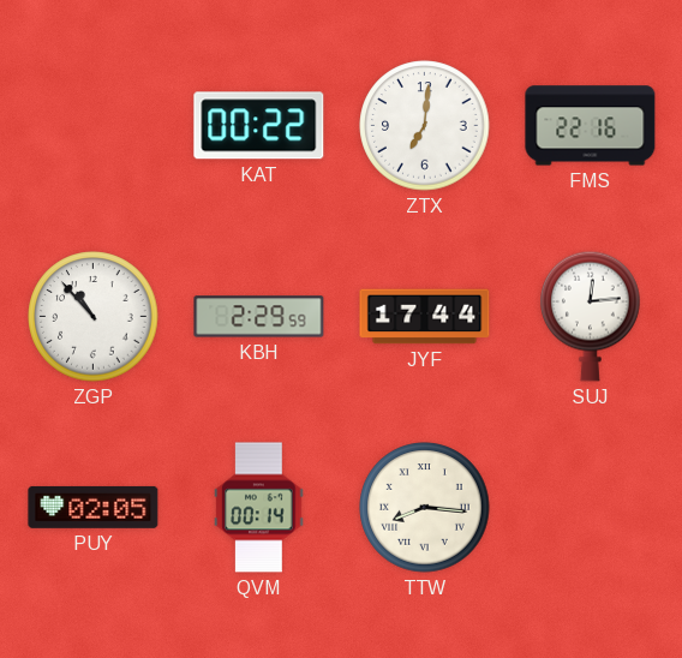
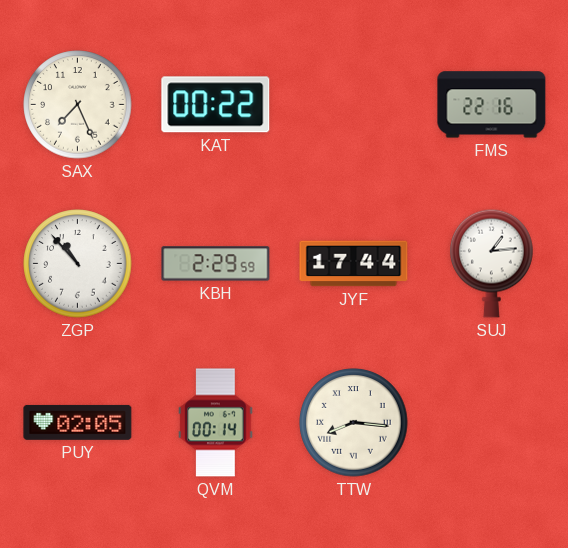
SAX: none -> 7:26
ZTX: 7:01 -> none
SUJ: 12:14 -> 1:14
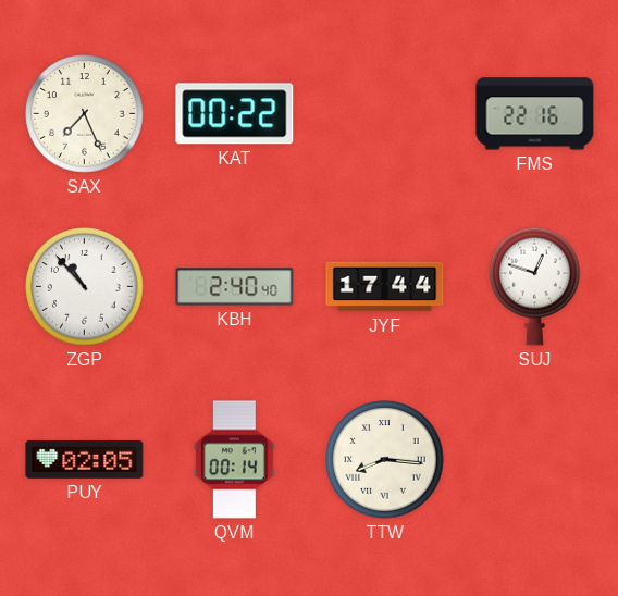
KBH: 2:29 -> 2:40
SUJ: 1:14 -> 12:48
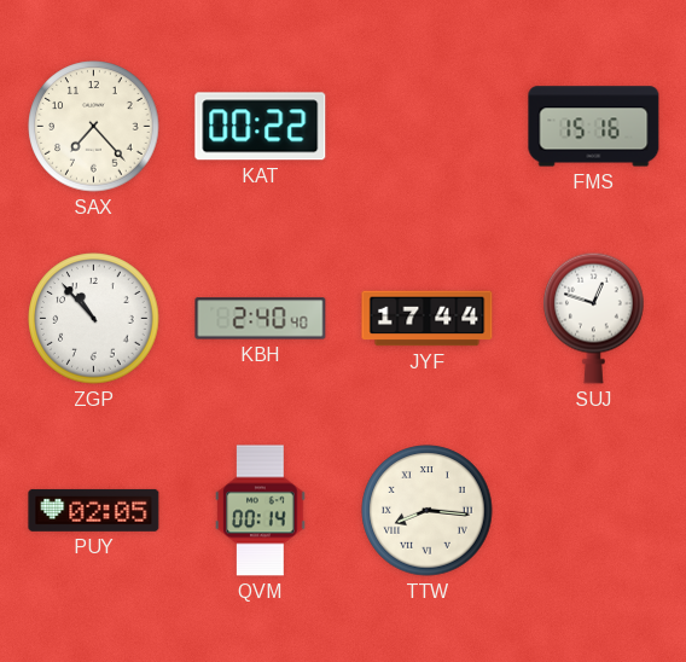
SAX: 7:26 -> 7:23
FMS: 22:16 -> 15:16
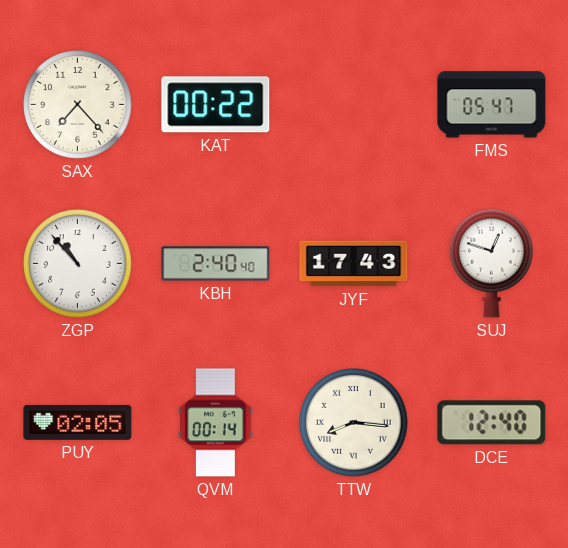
FMS: 15:16 -> 05:47
JYF: 17:44 -> 17:43
DCE: none -> 12:40
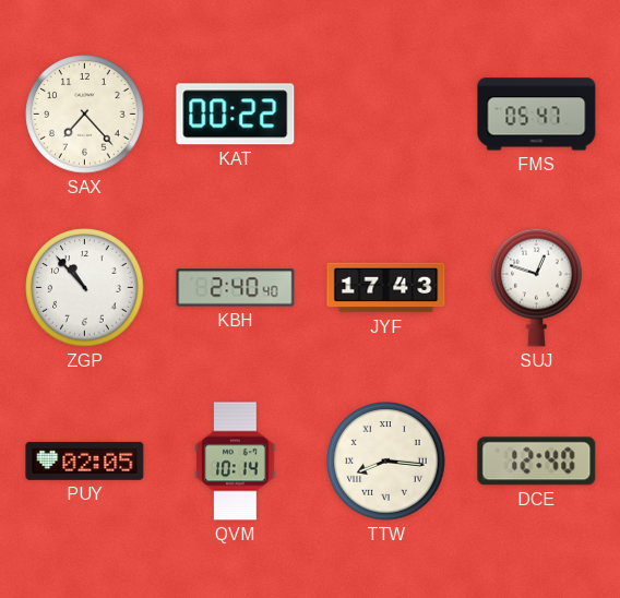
QVM: 00:14 -> 10:14
